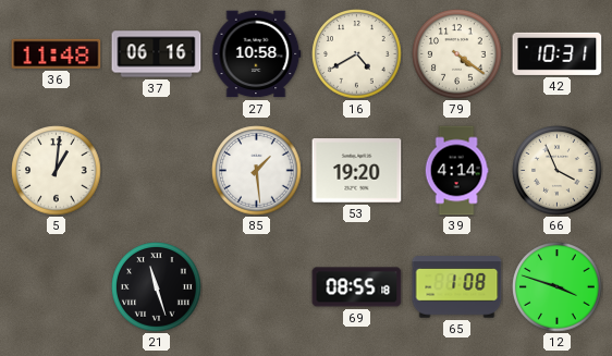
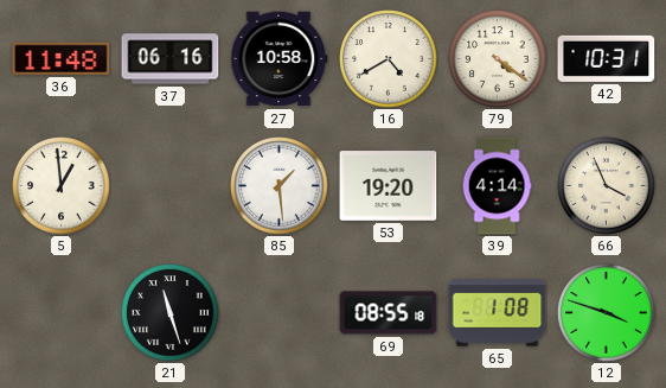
5: 1:01 -> 12:59
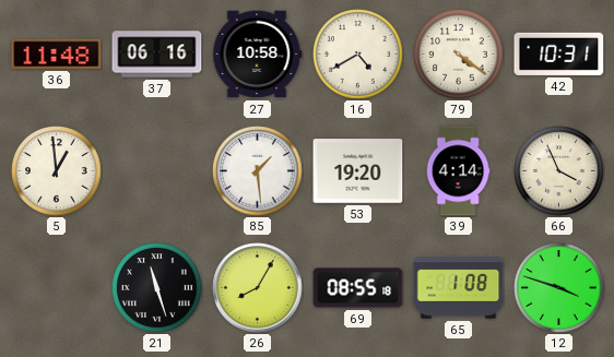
26: none -> 8:05
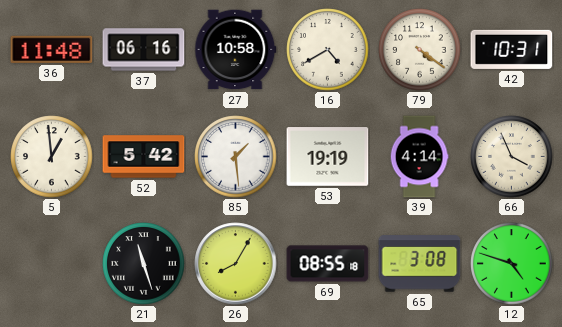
52: none -> 5:42
53: 19:20 -> 19:19
65: 1:08 -> 3:08
12: 3:48 -> 4:48
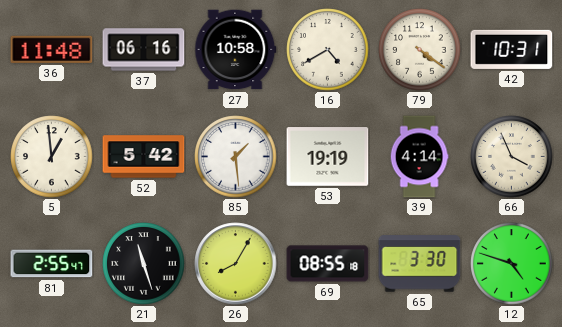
81: none -> 2:55
65: 3:08 -> 3:30
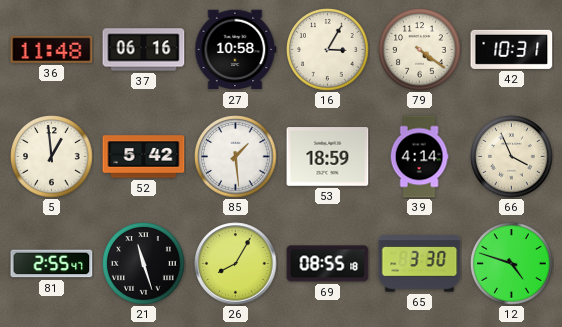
16: 4:40 -> 3:05
53: 19:19 -> 18:59
